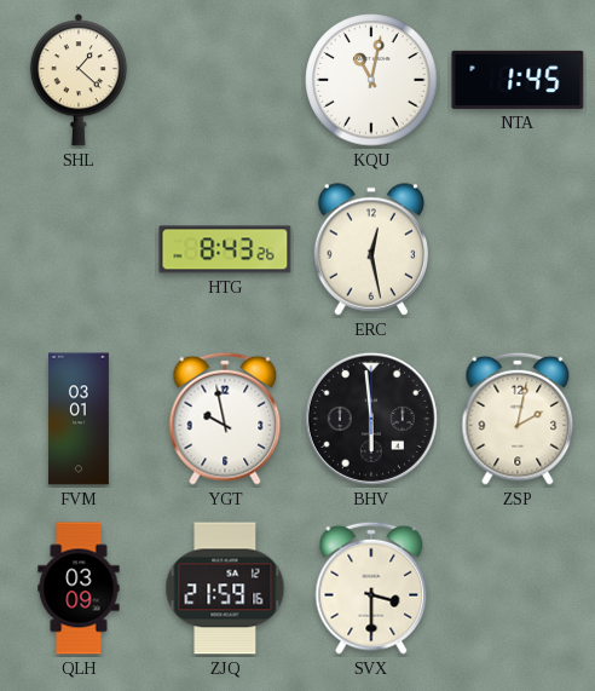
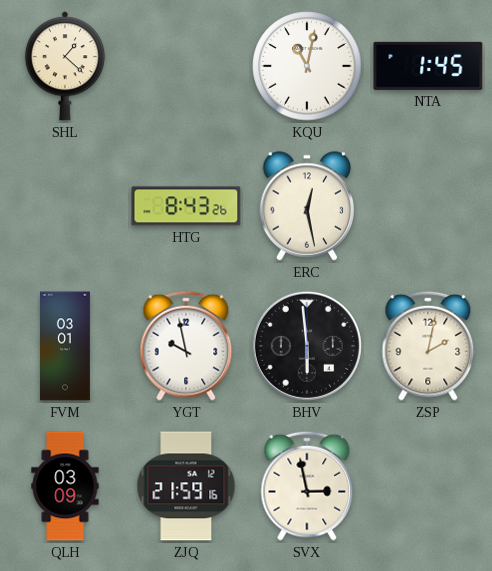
SVX: 3:30 -> 2:58
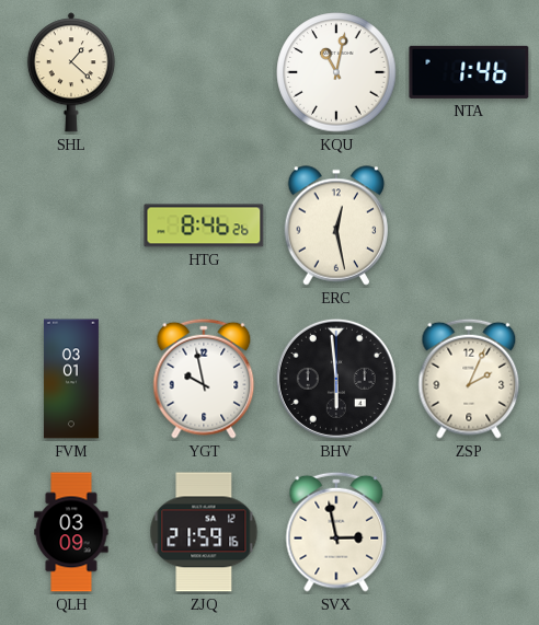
NTA: 1:45 -> 1:46
HTG: 8:43 -> 8:46
ZSP: 2:02 -> 2:04
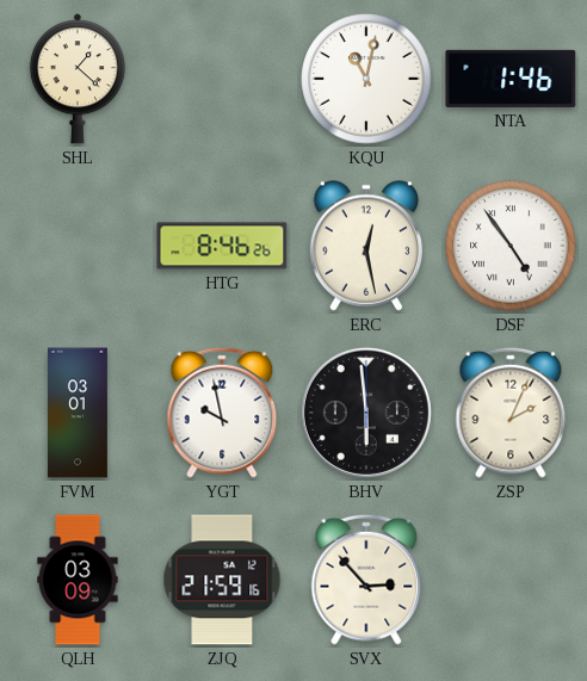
DSF: none -> 4:54
SVX: 2:58 -> 2:53
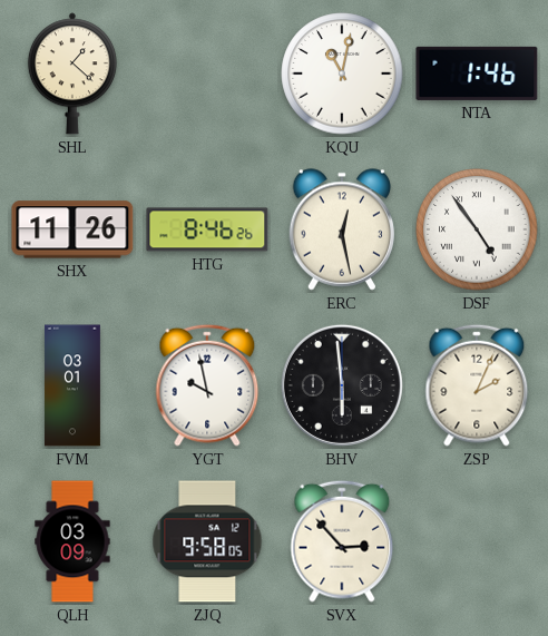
SHX: none -> 11:26
ZJQ: 21:59 -> 9:58
